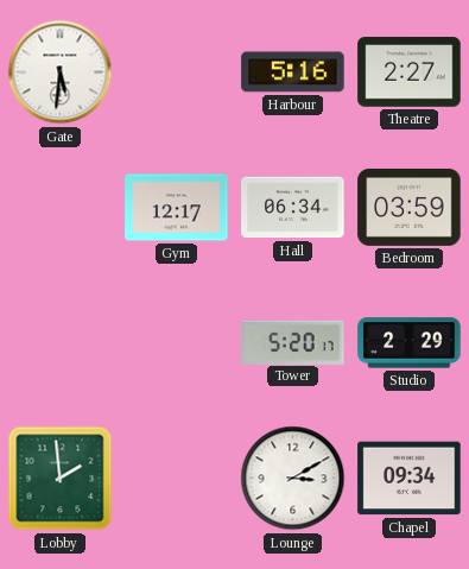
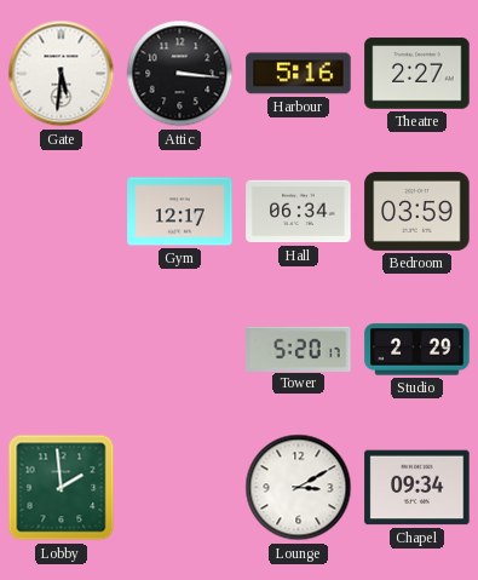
Attic: none -> 3:16
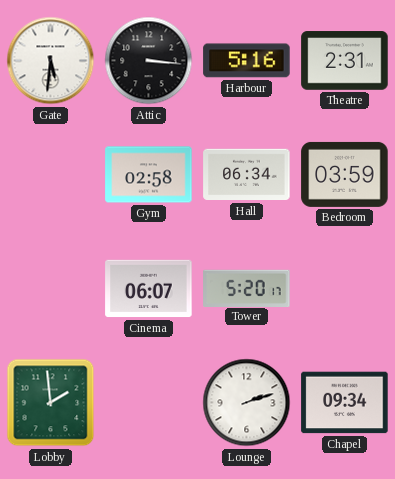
Theatre: 2:27 -> 2:31
Gym: 12:17 -> 02:58
Cinema: none -> 06:07
Studio: 2:29 -> none
Lounge: 3:10 -> 2:12
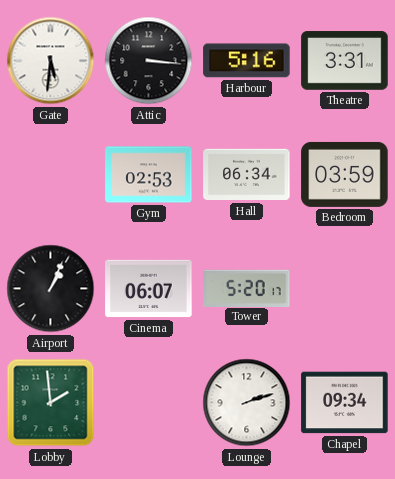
Theatre: 2:31 -> 3:31
Gym: 02:58 -> 02:53
Airport: none -> 1:04
